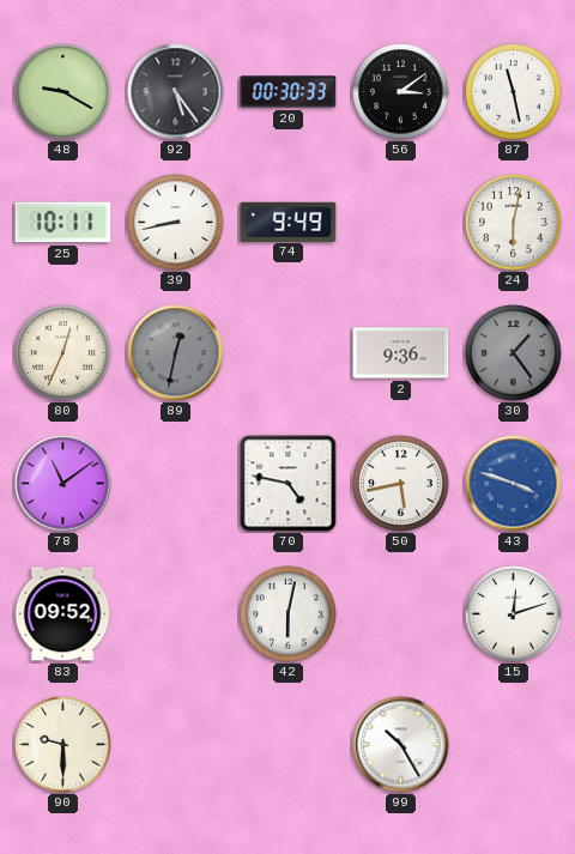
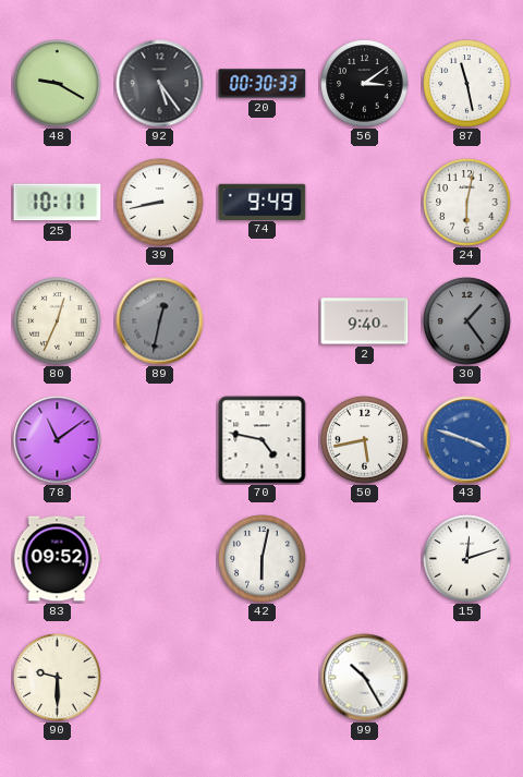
2: 9:36 -> 9:40
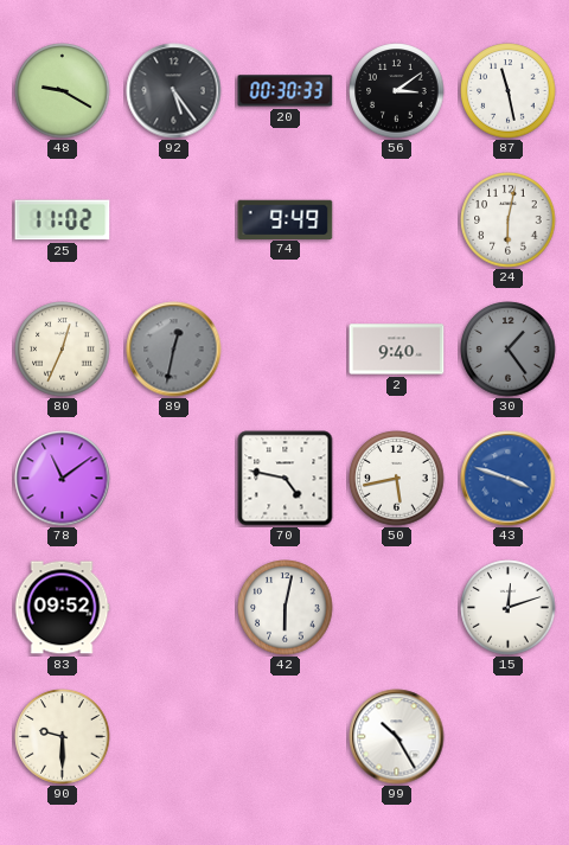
25: 10:11 -> 11:02
39: 8:43 -> none
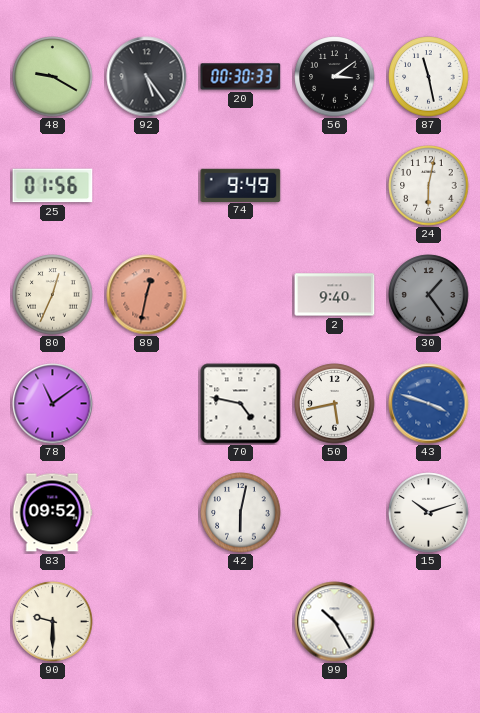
25: 11:02 -> 01:56
89 dial: grey -> salmon
15: 12:12 -> 10:12
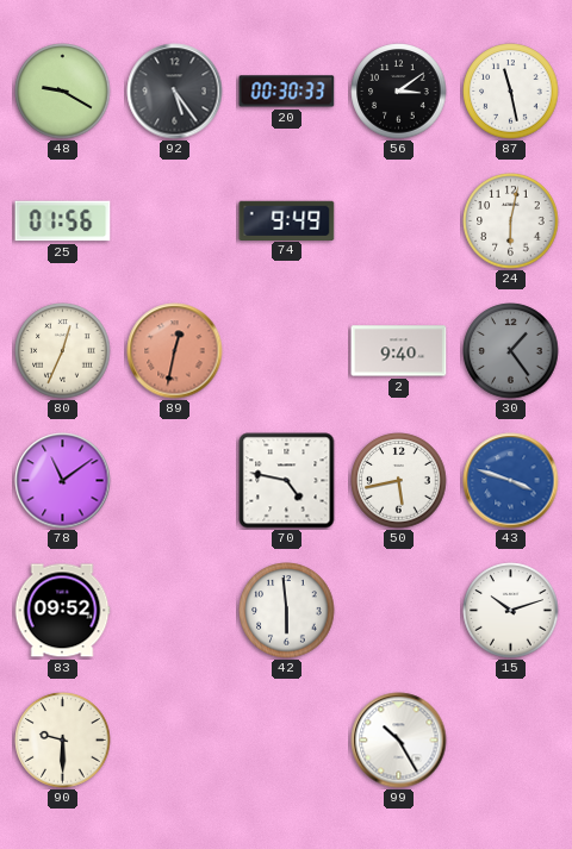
42: 6:02 -> 5:59
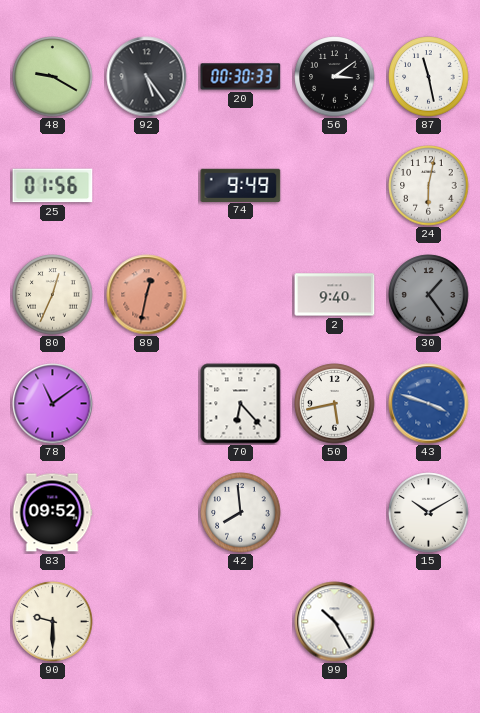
70: 4:47 -> 6:23
42: 5:59 -> 7:59
15: 10:12 -> 10:10
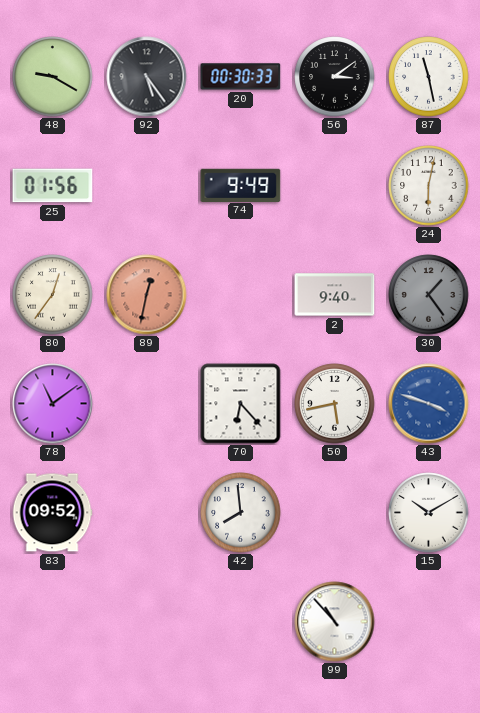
80: 12:34 -> 12:36
90: 9:30 -> none
99: 10:25 -> 10:53
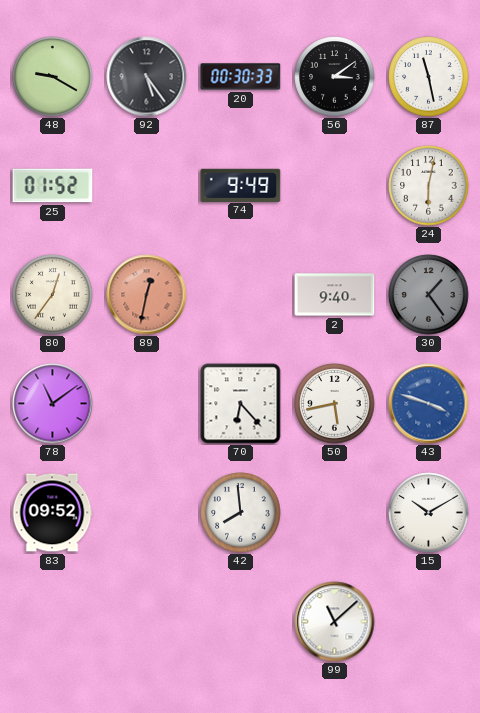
25: 01:56 -> 01:52
99: 10:53 -> 11:08
